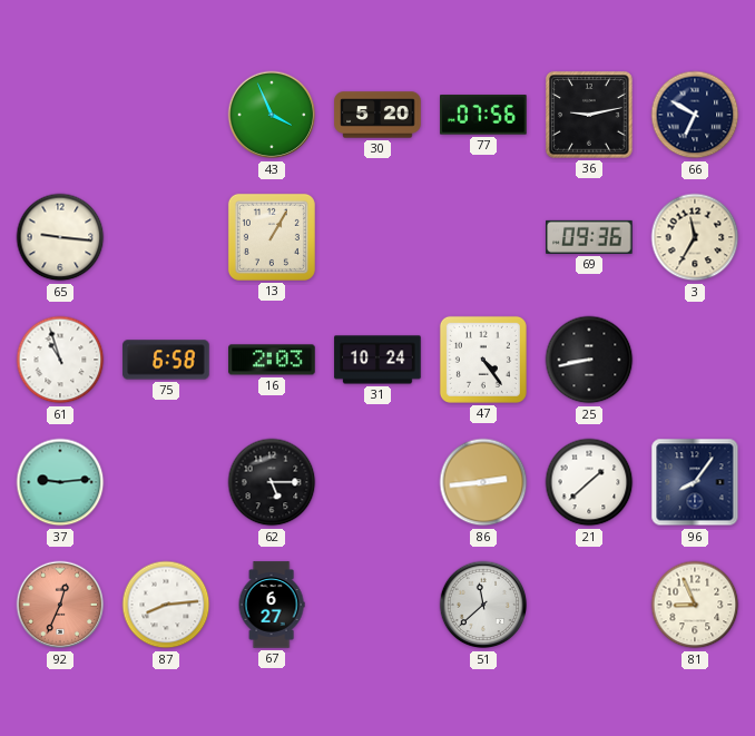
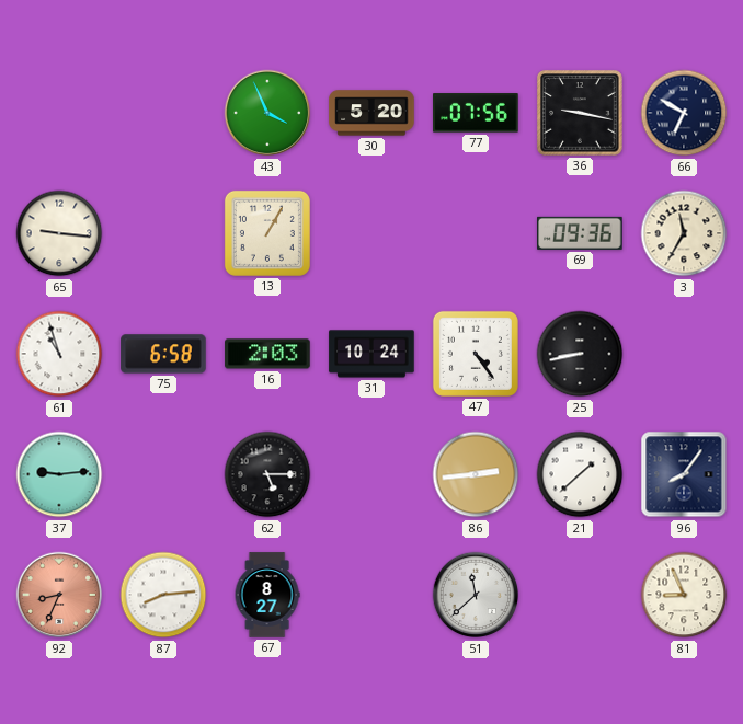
36: 9:13 -> 9:17
92: 12:34 -> 8:34
67: 6:27 -> 8:27
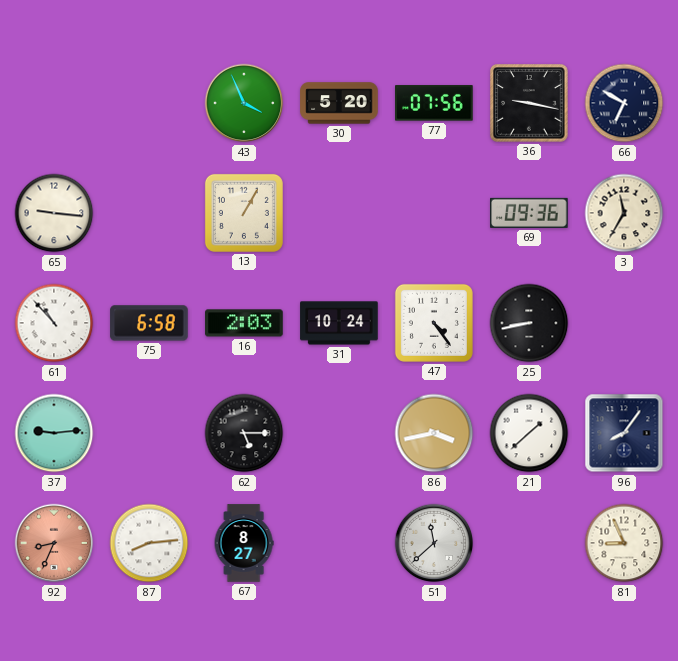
61: 10:57 -> 10:53
86: 2:44 -> 3:43
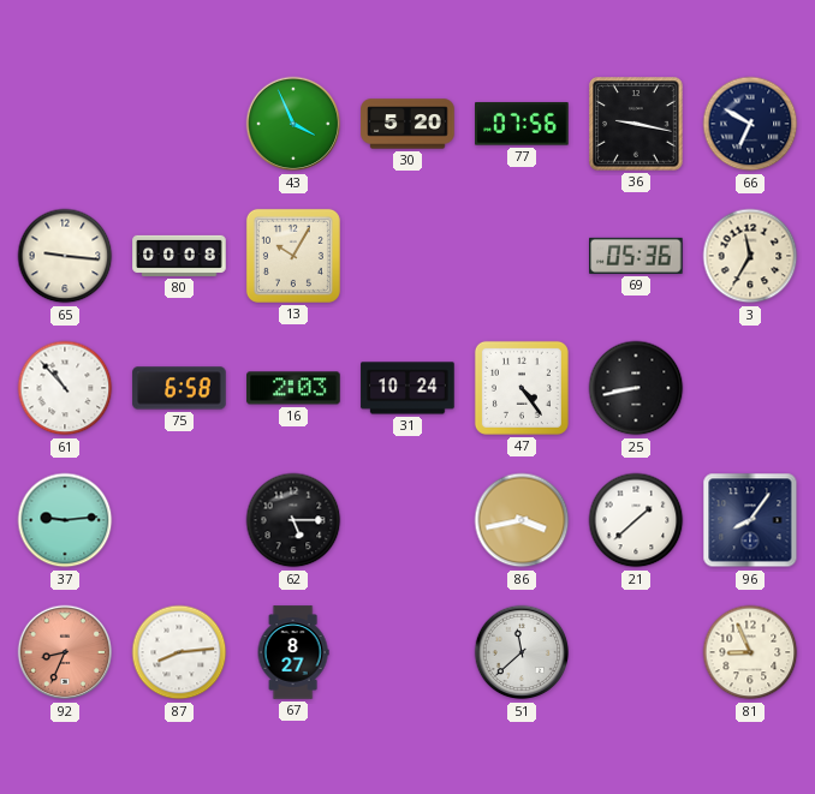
80: none -> 00:08
13: 1:05 -> 10:05
69: 09:36 -> 05:36
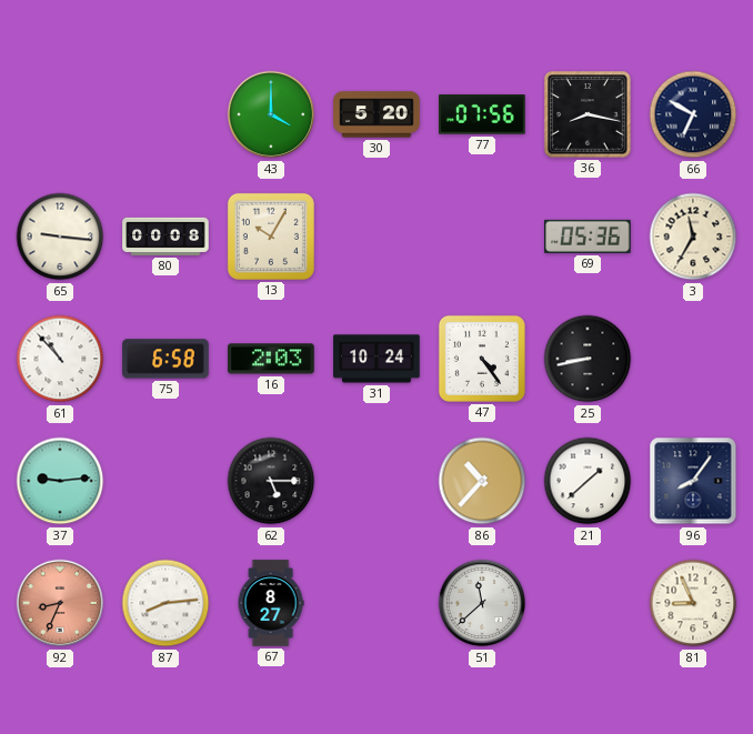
43: 3:56 -> 4:00
36: 9:17 -> 8:17
86: 3:43 -> 10:37
